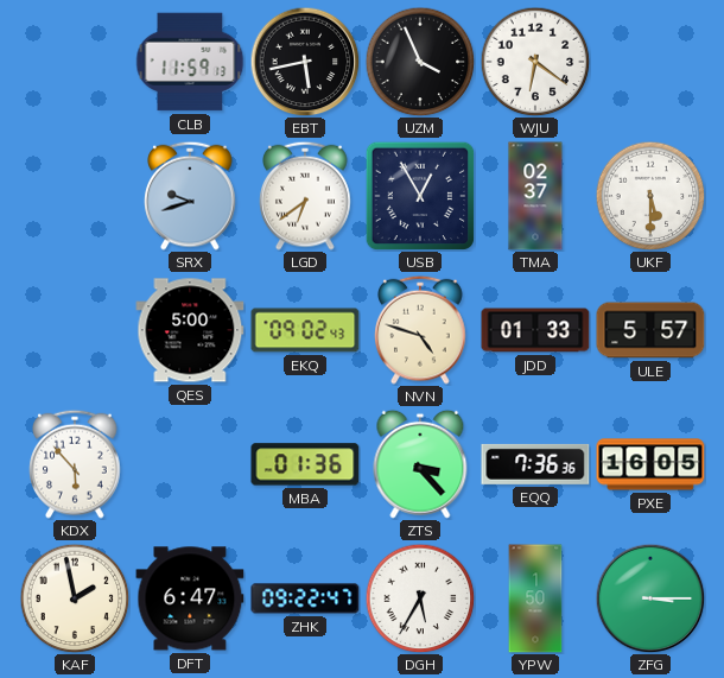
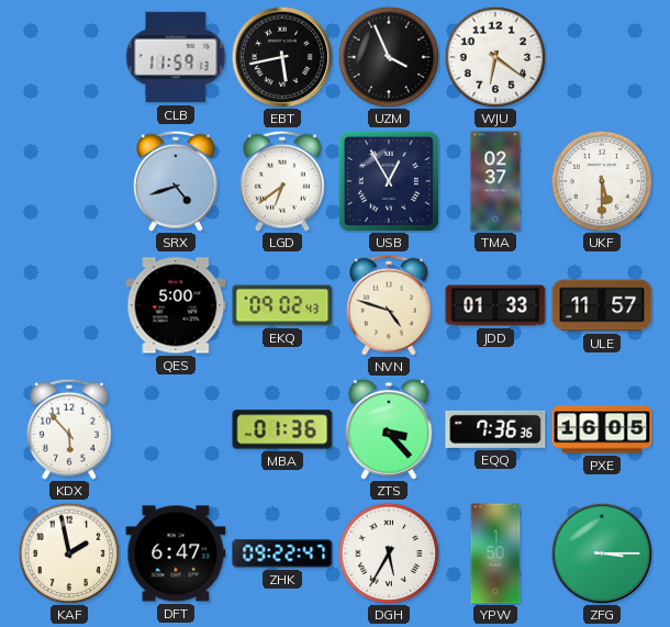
SRX: 9:42 -> 4:42
ULE: 5:57 -> 11:57
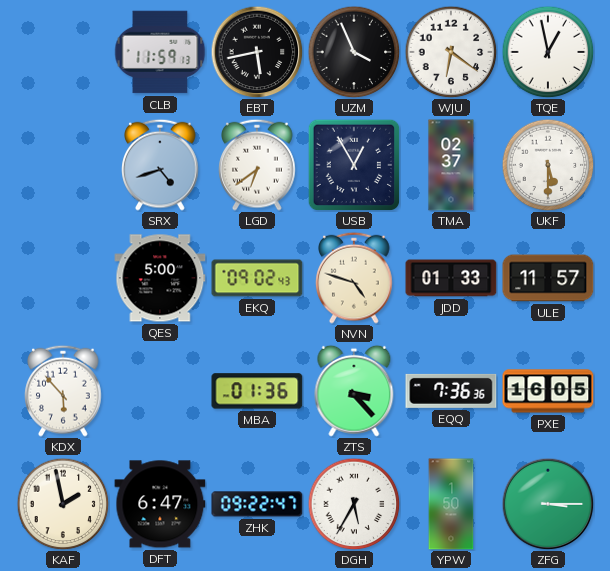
TQE: none -> 12:58
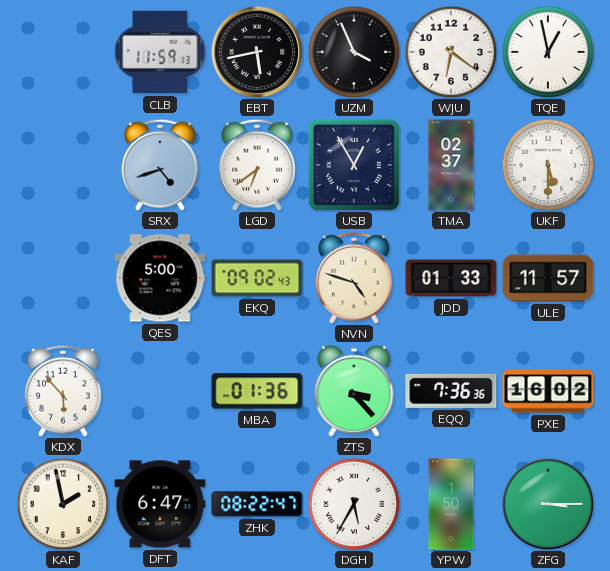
PXE: 16:05 -> 16:02
ZHK: 09:22 -> 08:22
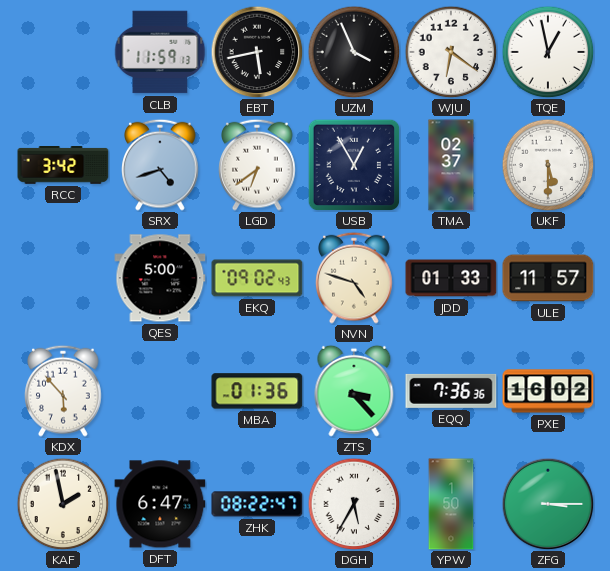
RCC: none -> 3:42
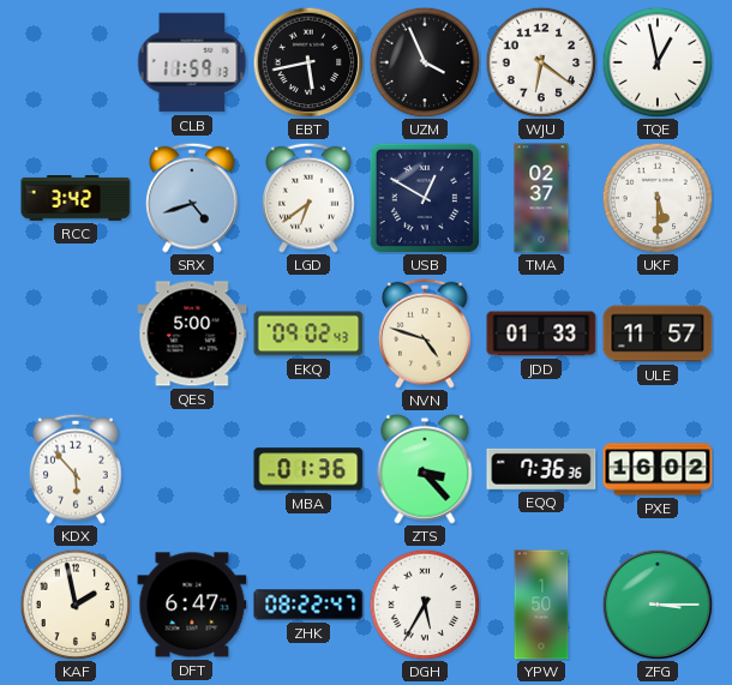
USB: 12:55 -> 12:50
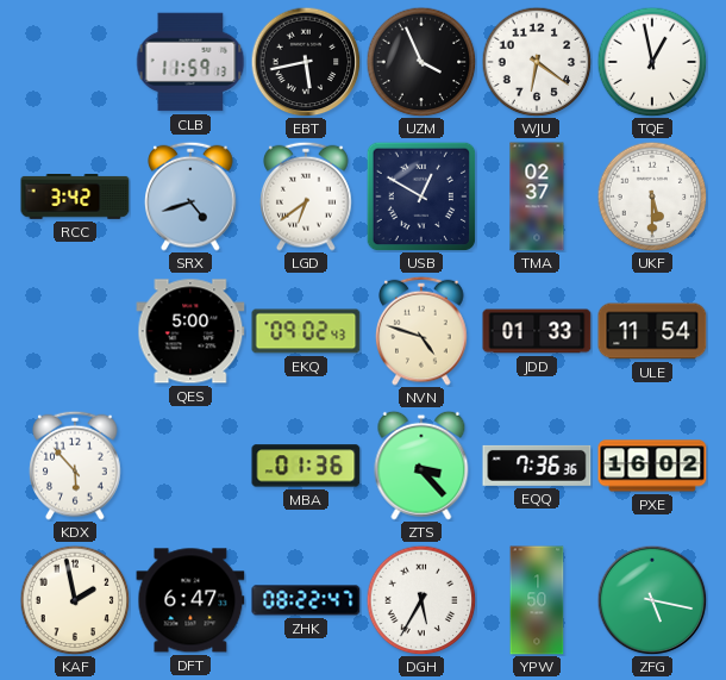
ULE: 11:57 -> 11:54
ZFG: 3:15 -> 5:17
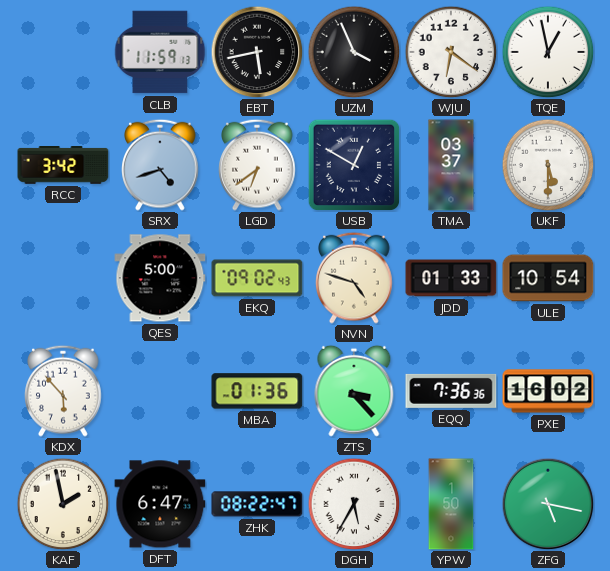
TMA: 02:37 -> 03:37
ULE: 11:54 -> 10:54
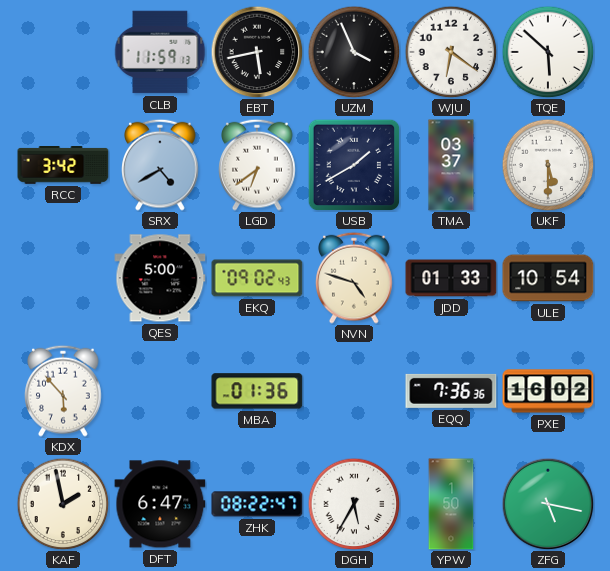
TQE: 12:58 -> 5:52
SRX: 4:42 -> 4:40
USB: 12:50 -> 1:40
ZTS: 3:23 -> none
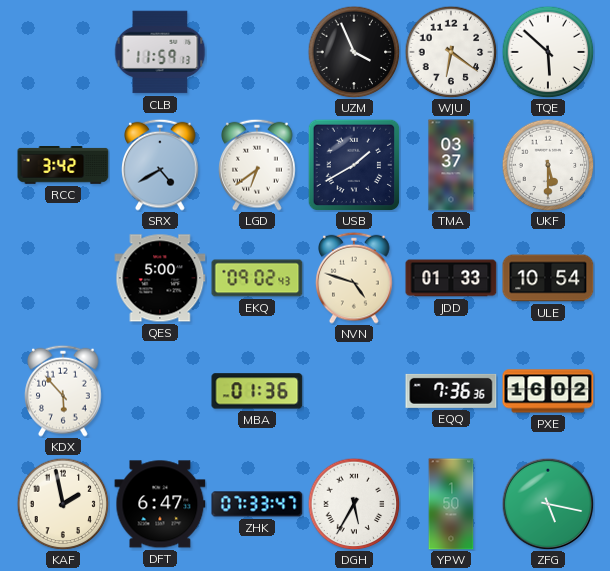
EBT: 5:43 -> none
ZHK: 08:22 -> 07:33
